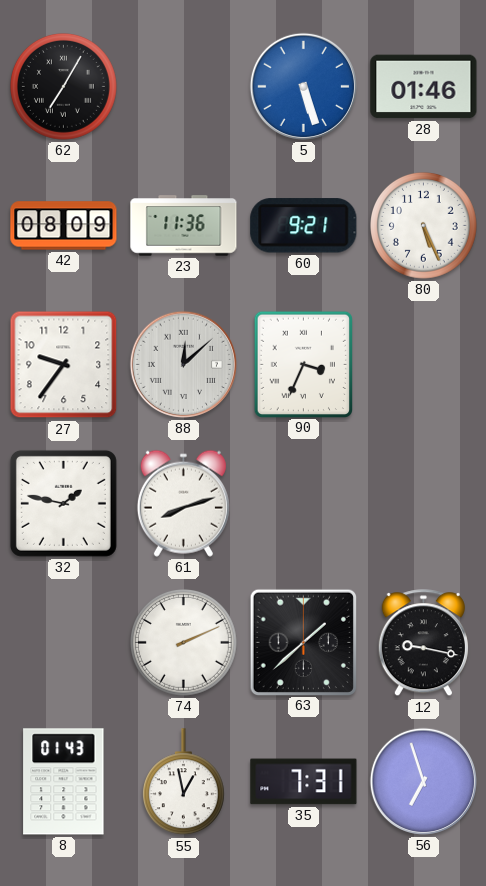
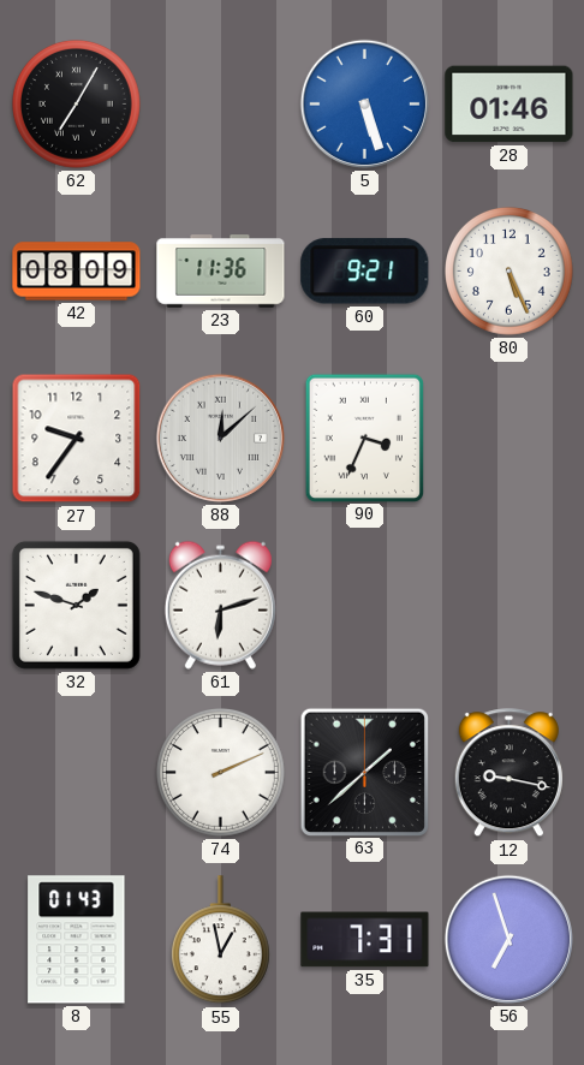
32: 1:47 -> 1:48
61: 8:12 -> 6:12
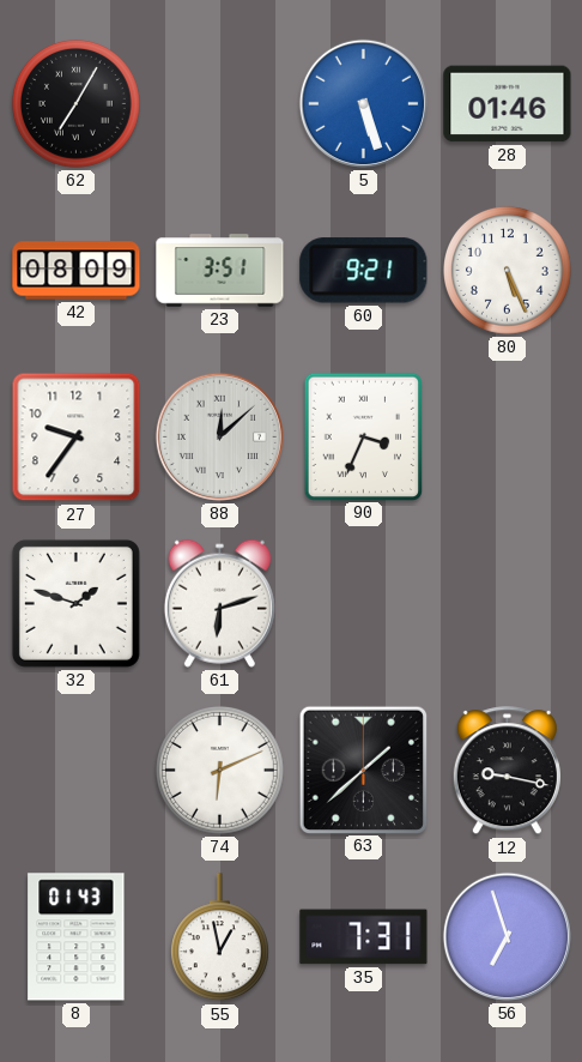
23: 11:36 -> 3:51
74: 2:11 -> 6:11
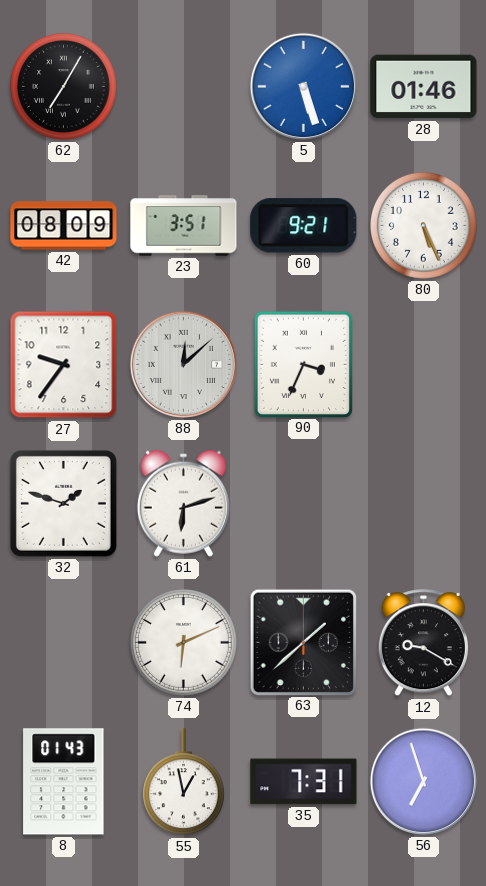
12: 9:17 -> 9:20
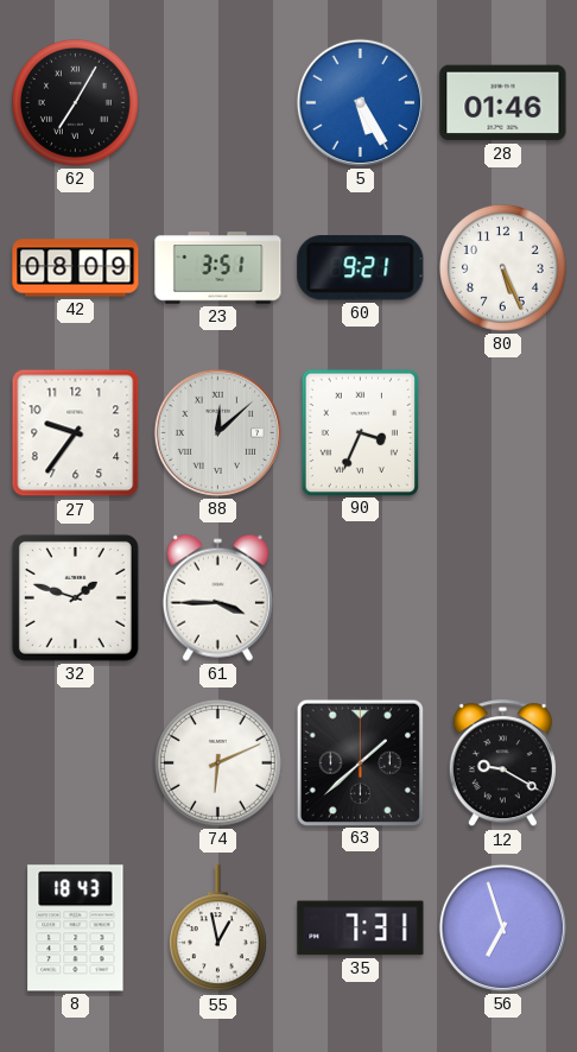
5: 5:27 -> 5:25
61: 6:12 -> 3:45
8: 01:43 -> 18:43
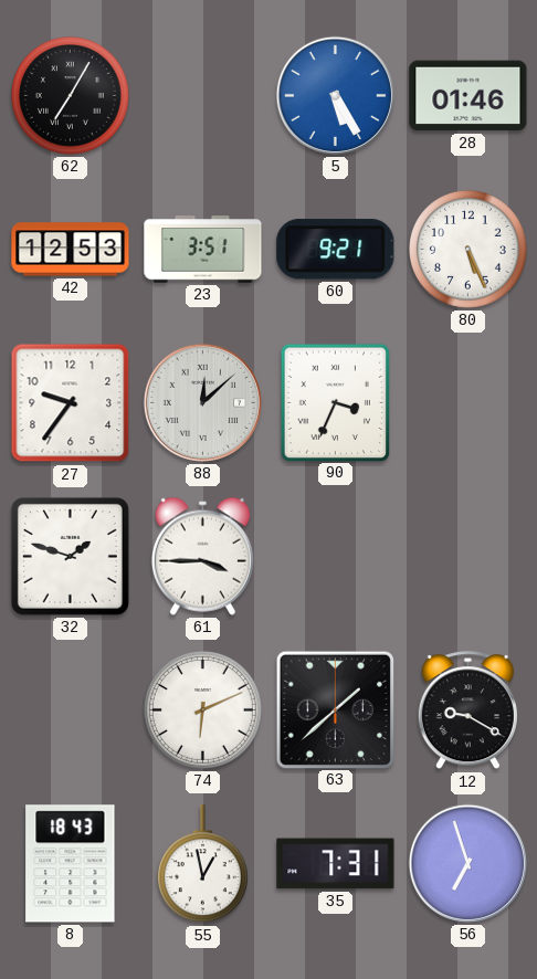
42: 08:09 -> 12:53
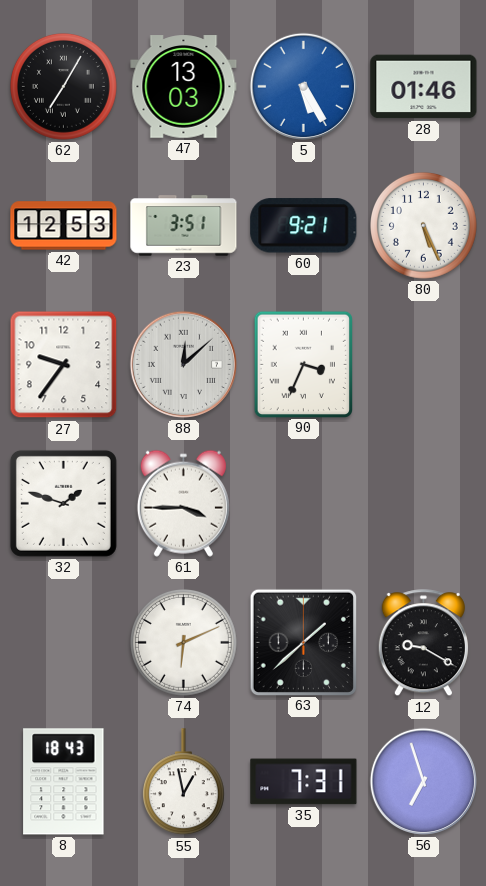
47: none -> 13:03
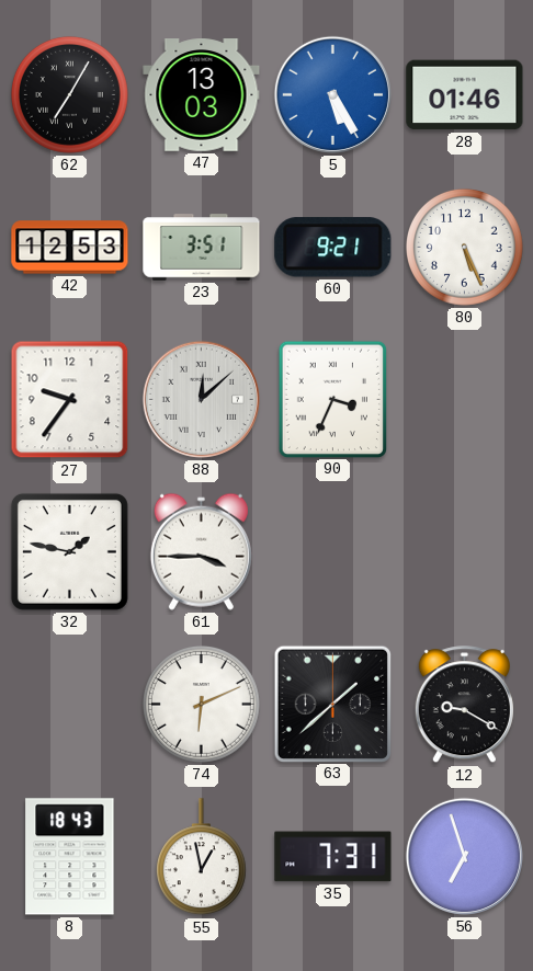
32: 1:48 -> 1:47
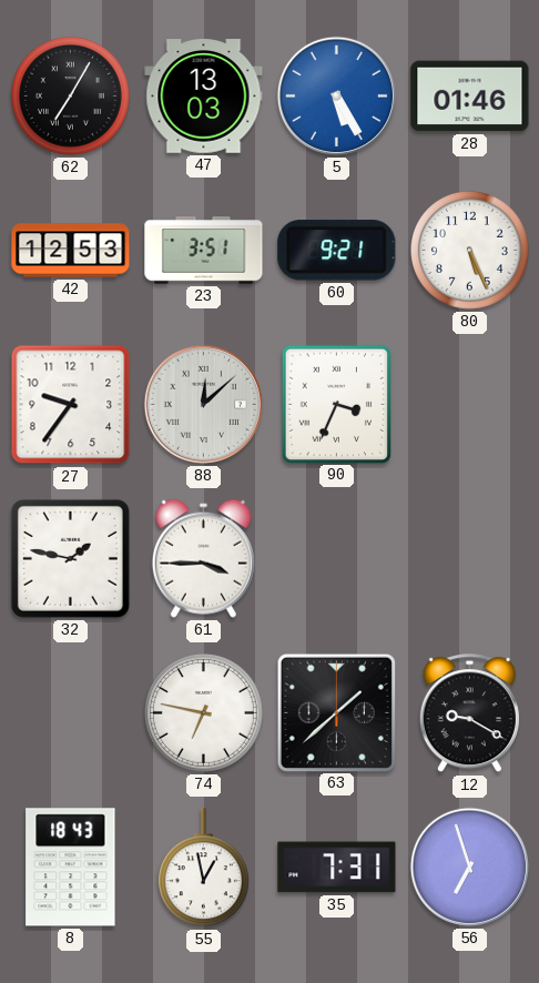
74: 6:11 -> 6:47
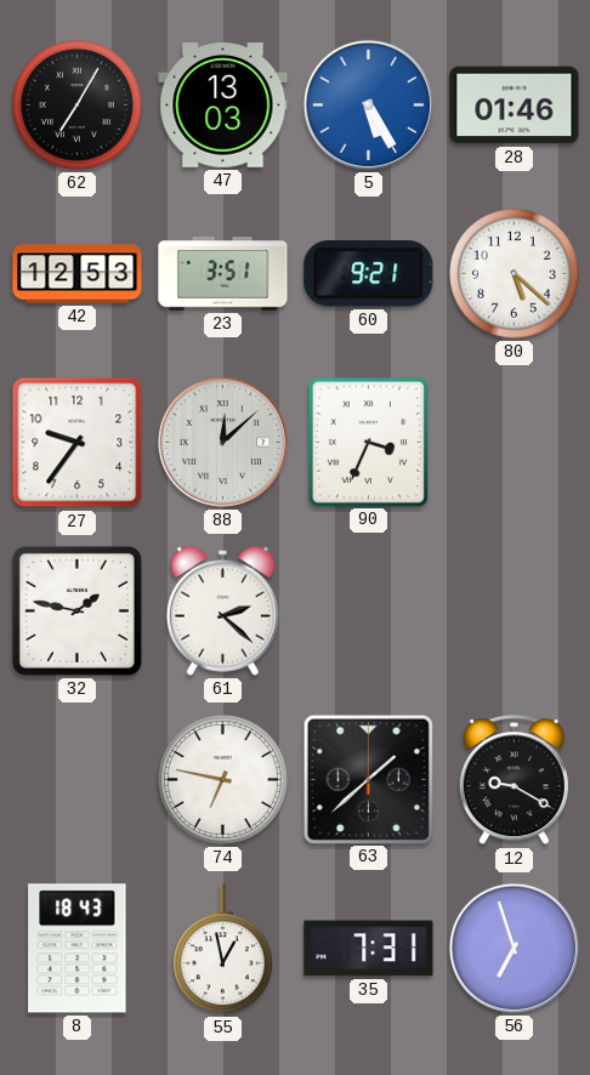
80: 5:26 -> 5:22
61: 3:45 -> 2:22
